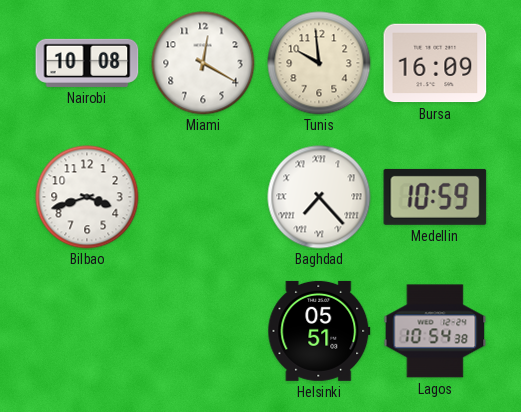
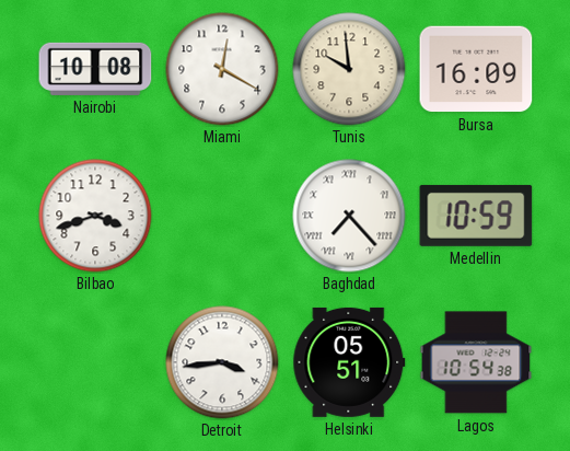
Detroit: none -> 3:44
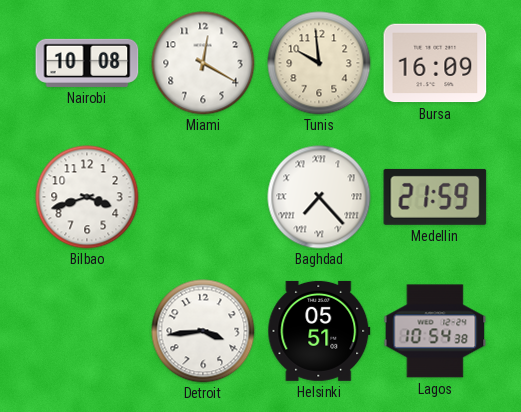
Medellin: 10:59 -> 21:59
